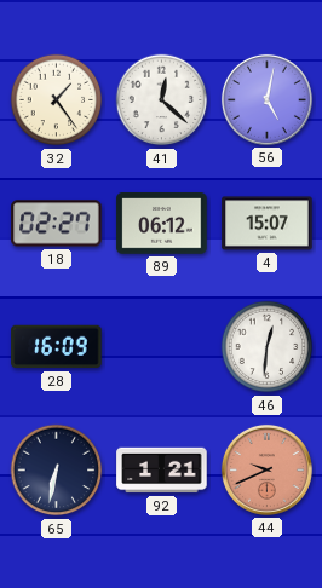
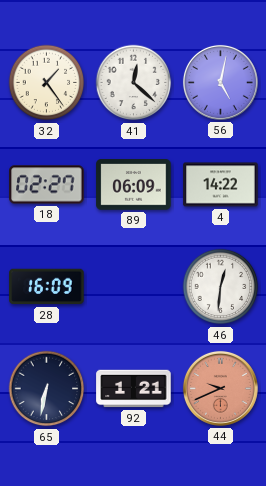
89: 06:12 -> 06:09
4: 15:07 -> 14:22
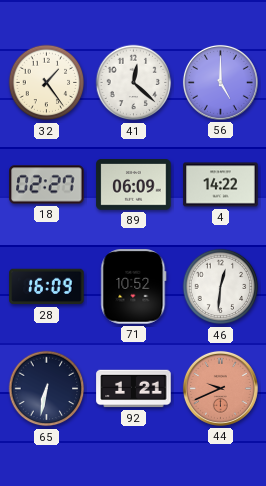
56: 5:02 -> 5:00
71: none -> 10:52
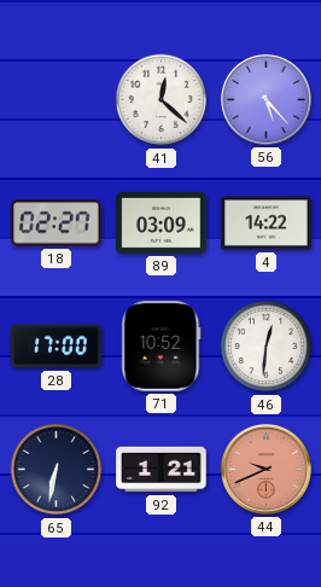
32: 1:24 -> none
56: 5:00 -> 5:23
89: 06:09 -> 03:09
28: 16:09 -> 17:00
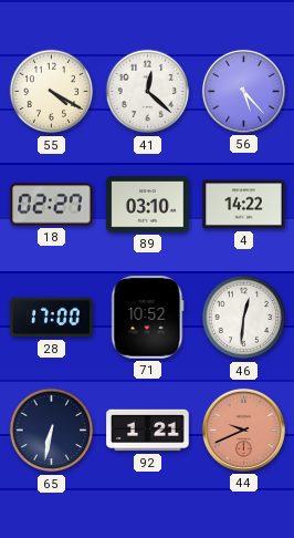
55: none -> 4:20
89: 03:09 -> 03:10
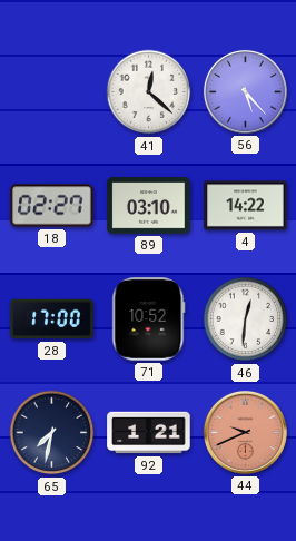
55: 4:20 -> none
65: 6:32 -> 7:32
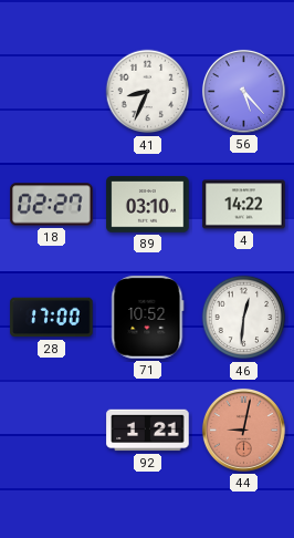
41: 12:22 -> 8:34
65: 7:32 -> none
44: 9:41 -> 9:02
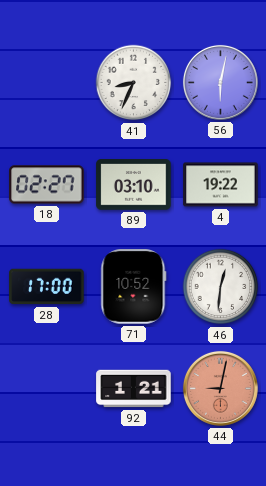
56: 5:23 -> 6:02
4: 14:22 -> 19:22
